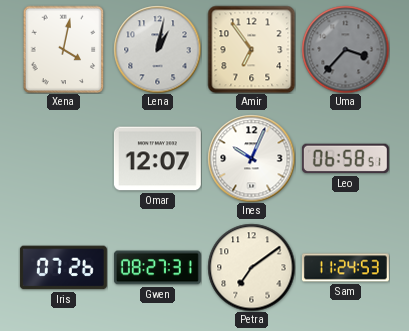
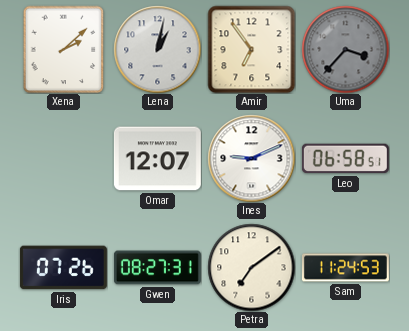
Xena: 4:02 -> 2:08
Ines: 10:04 -> 9:11
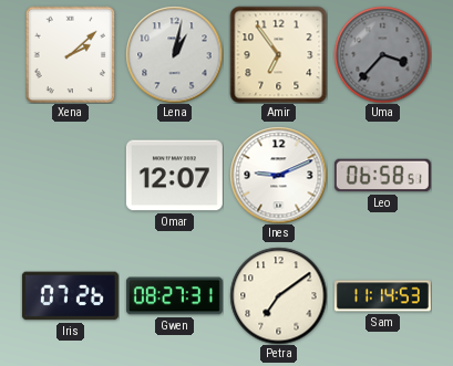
Sam: 11:24 -> 11:14
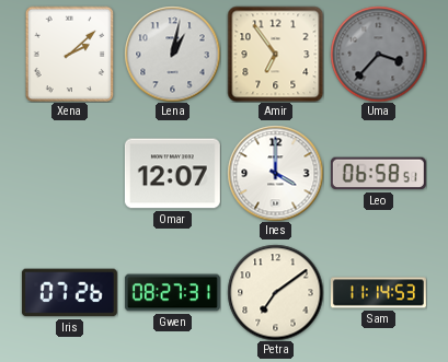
Ines: 9:11 -> 4:00
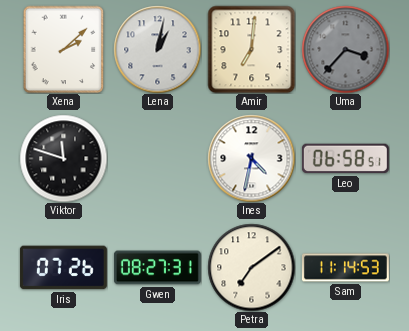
Amir: 6:54 -> 7:01
Viktor: none -> 11:48
Omar: 12:07 -> none
Ines: 4:00 -> 4:32
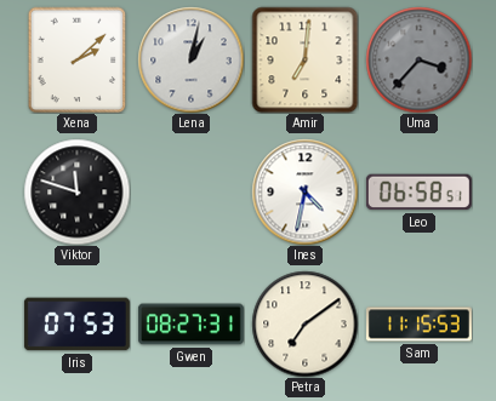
Iris: 07:26 -> 07:53
Sam: 11:14 -> 11:15
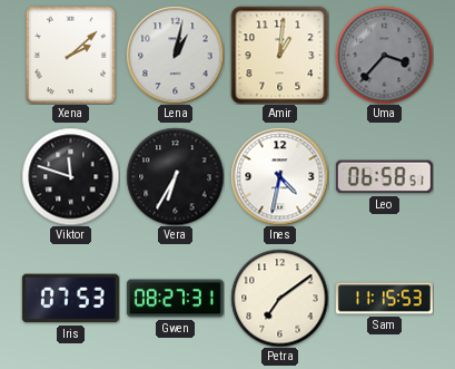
Amir: 7:01 -> 1:01
Vera: none -> 6:35
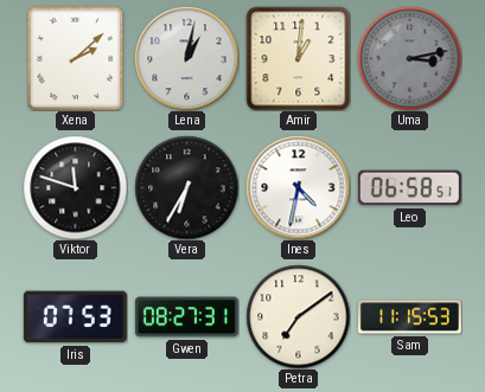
Uma: 3:37 -> 3:13
